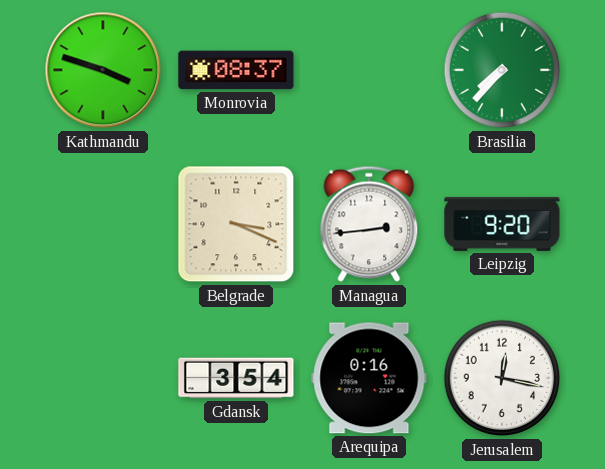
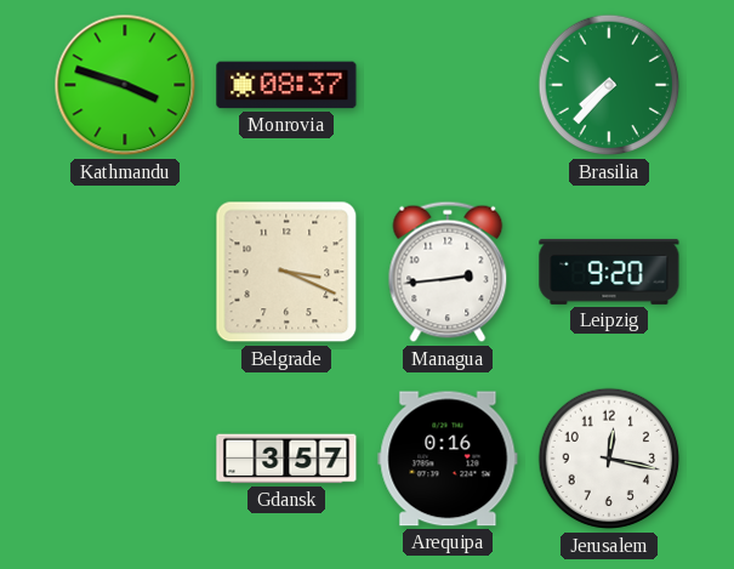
Gdansk: 3:54 -> 3:57
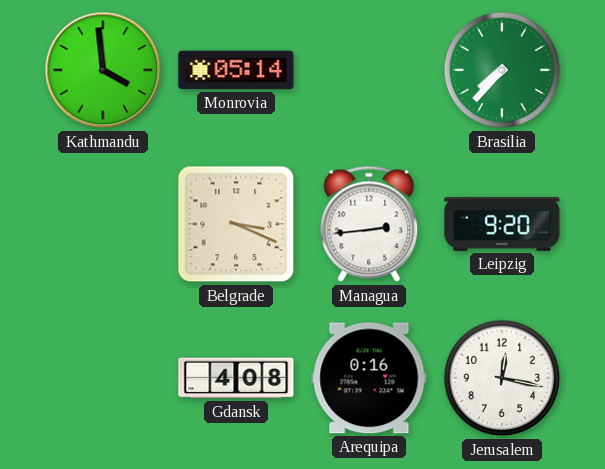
Kathmandu: 3:48 -> 3:59
Monrovia: 08:37 -> 05:14
Gdansk: 3:57 -> 4:08
